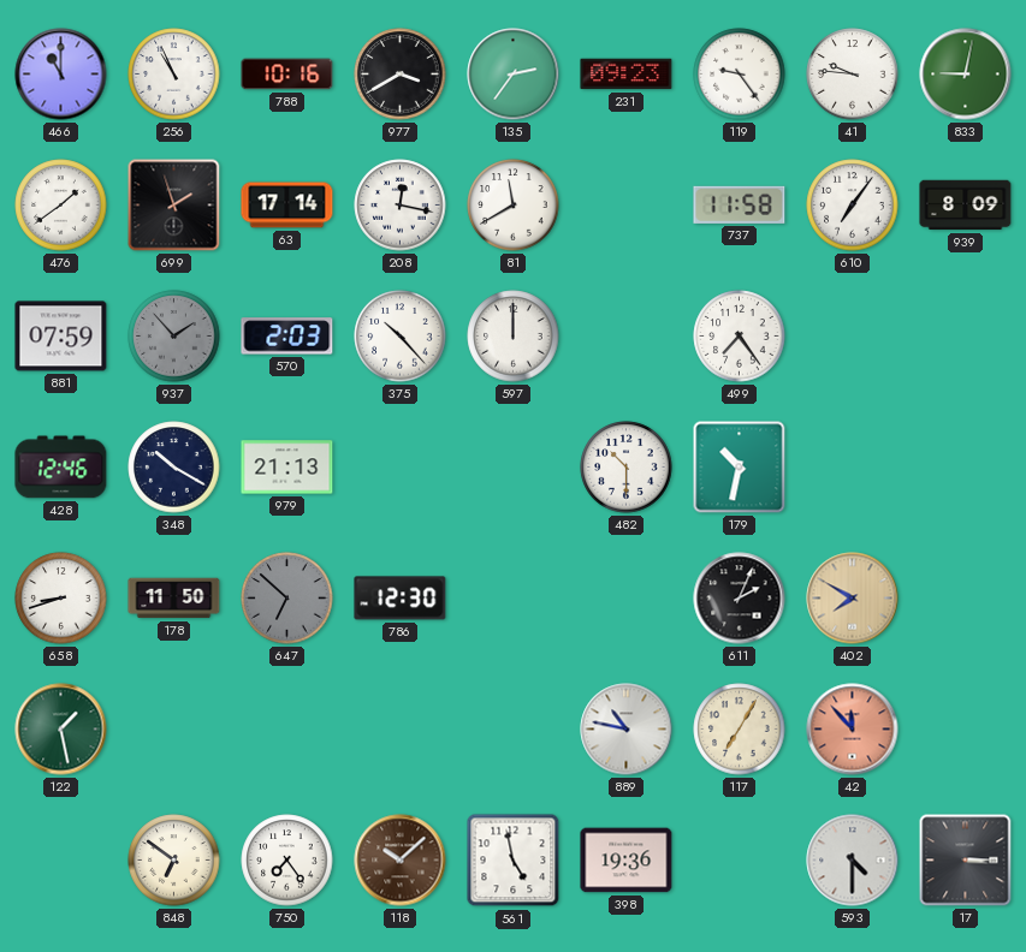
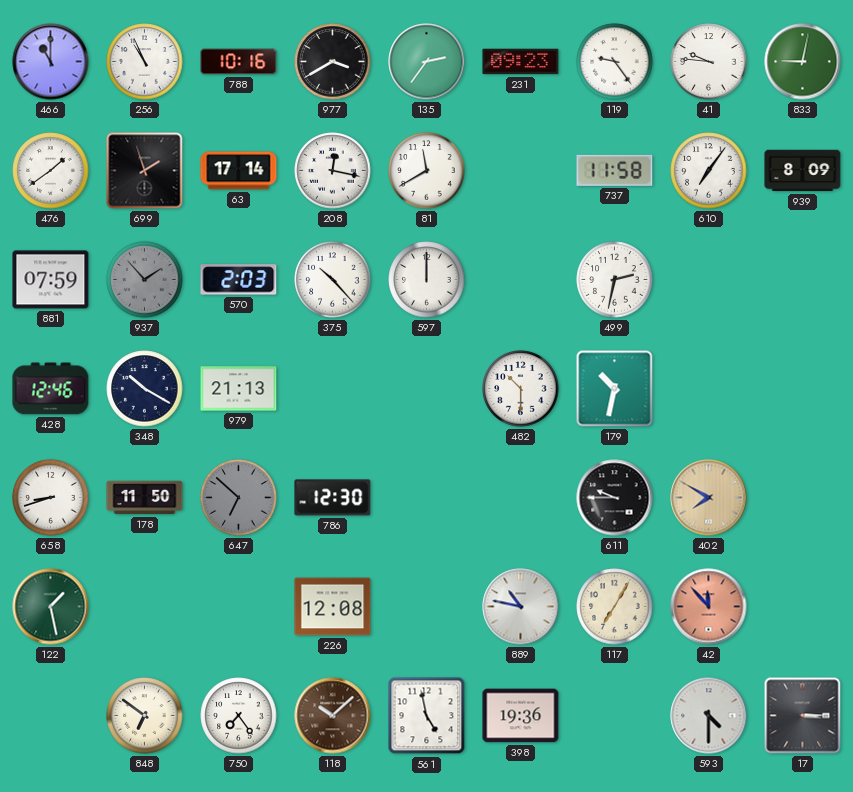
499: 7:24 -> 2:32
611: 2:04 -> 9:45
226: none -> 12:08
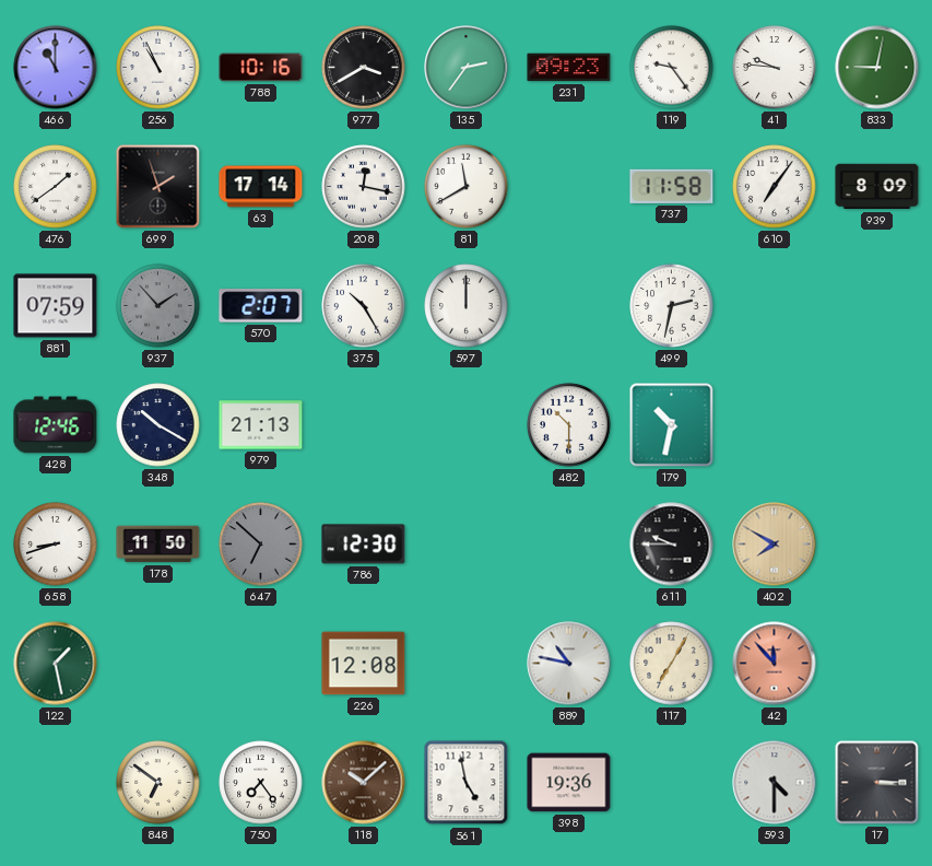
570: 2:03 -> 2:07
375: 10:23 -> 10:25
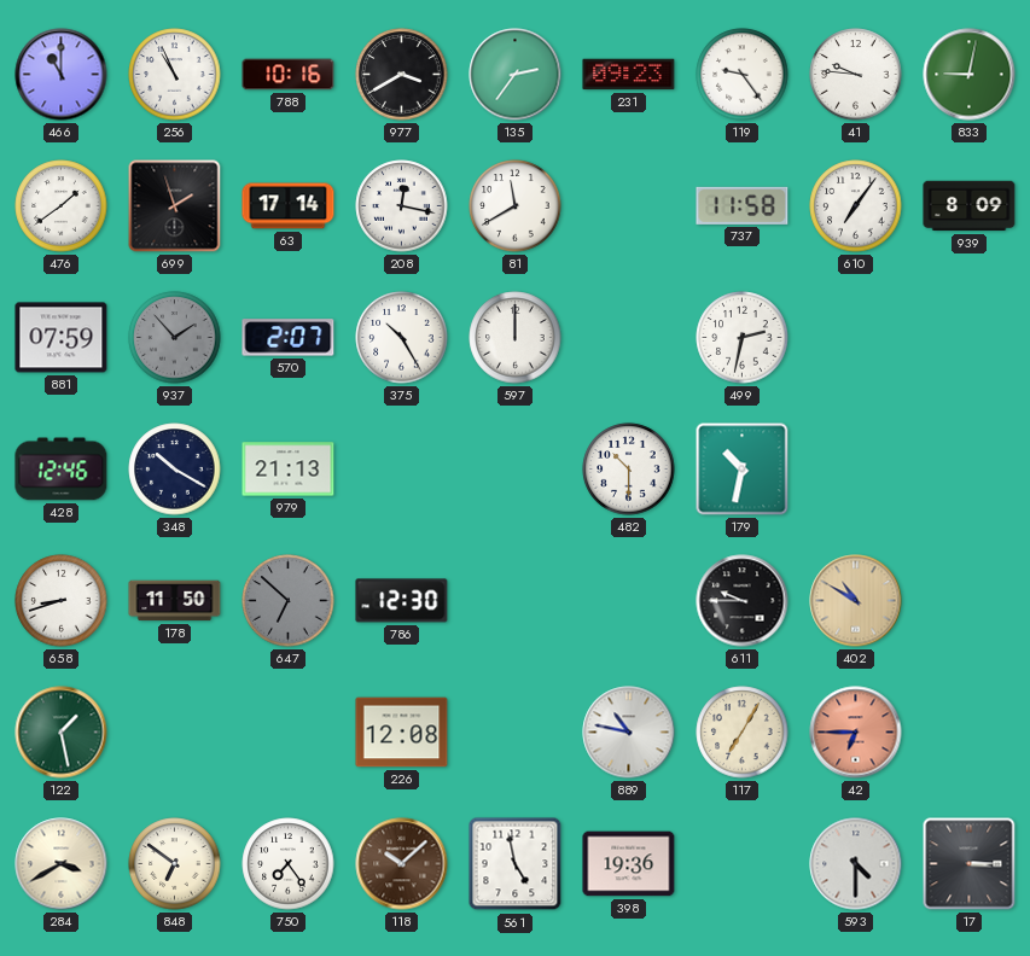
402: 7:50 -> 10:50
42: 11:53 -> 6:45
284: none -> 3:40
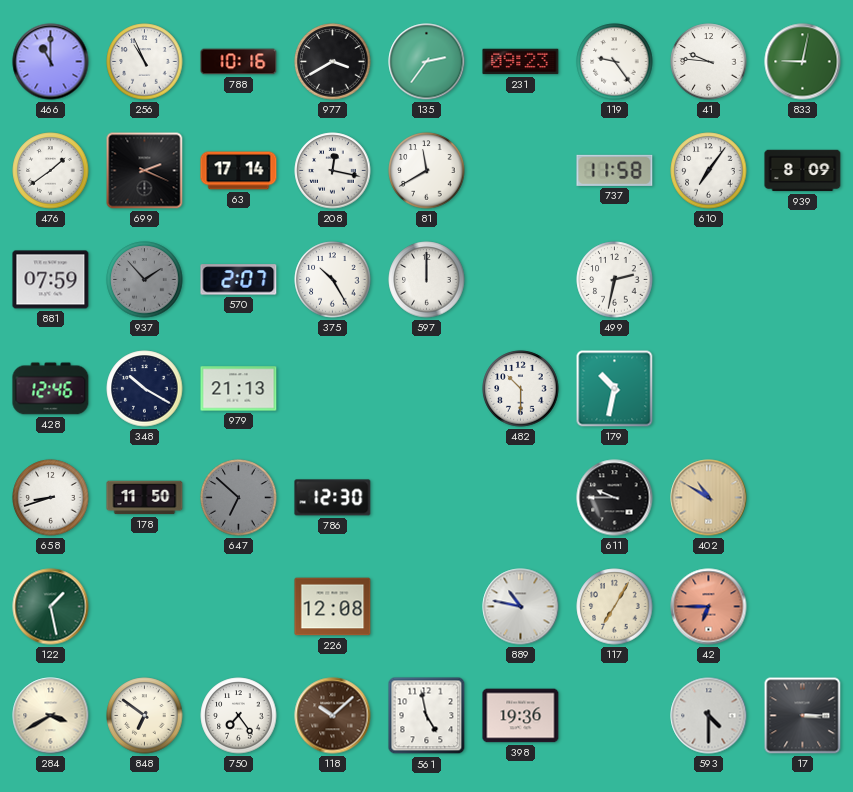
699: 1:57 -> 2:19
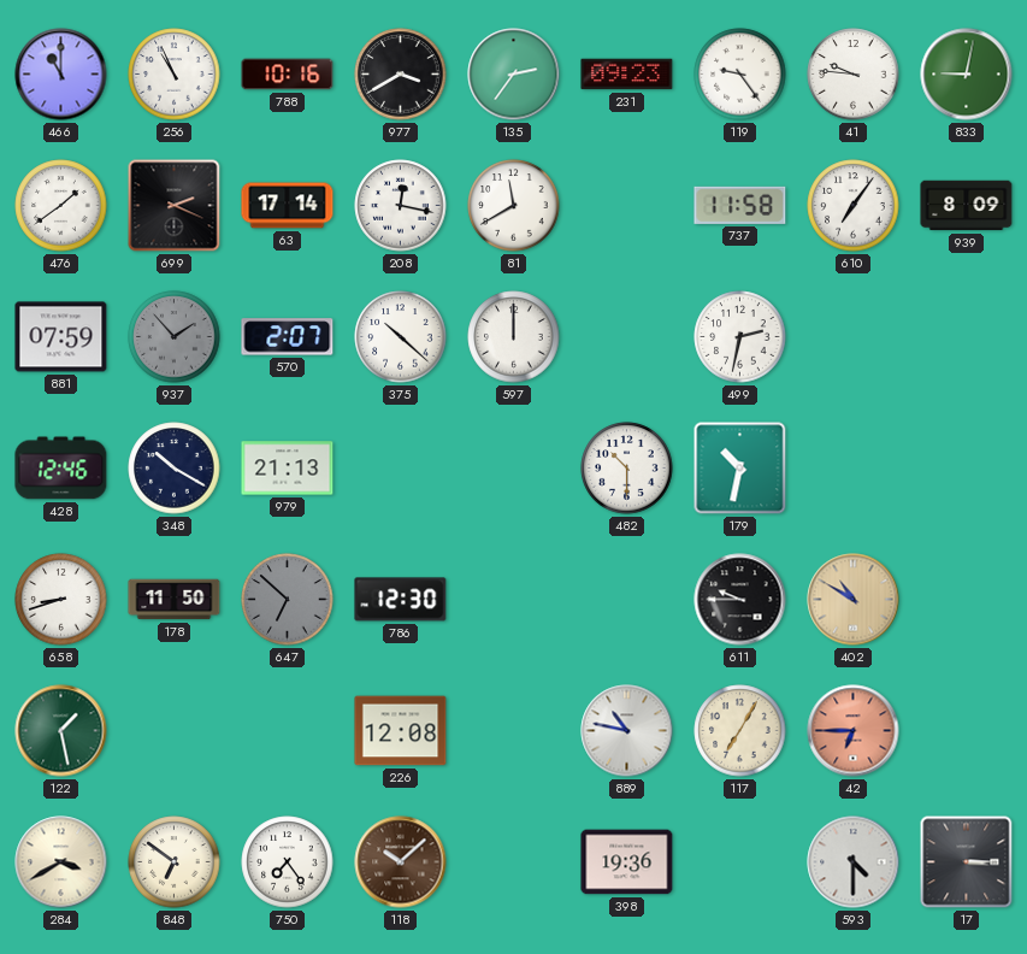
375: 10:25 -> 10:22
561: 4:58 -> none
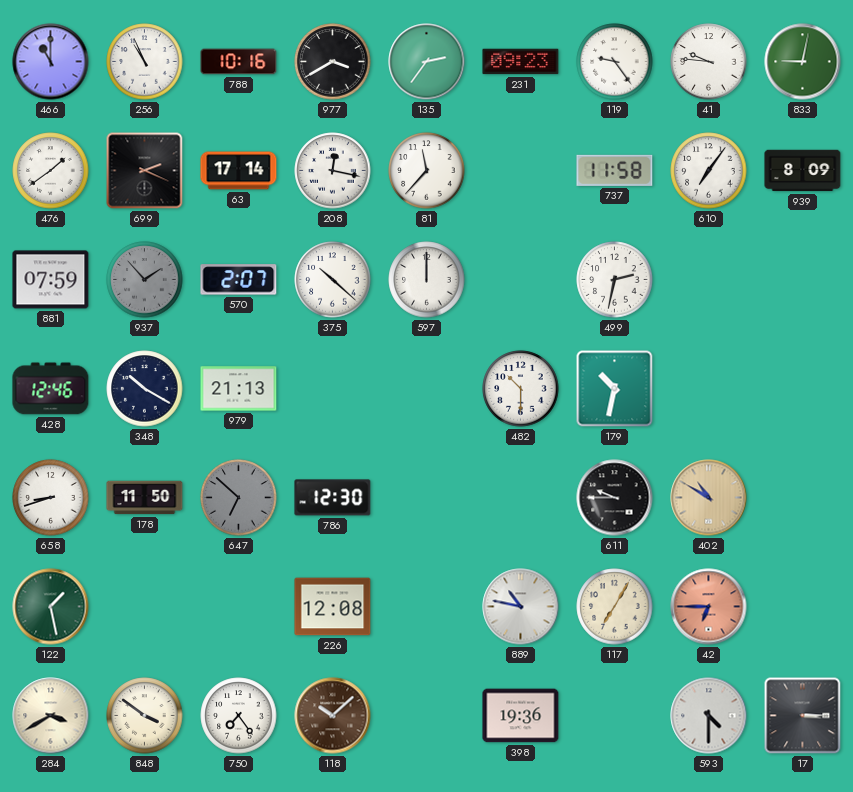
81: 11:40 -> 11:37
848: 6:51 -> 3:51
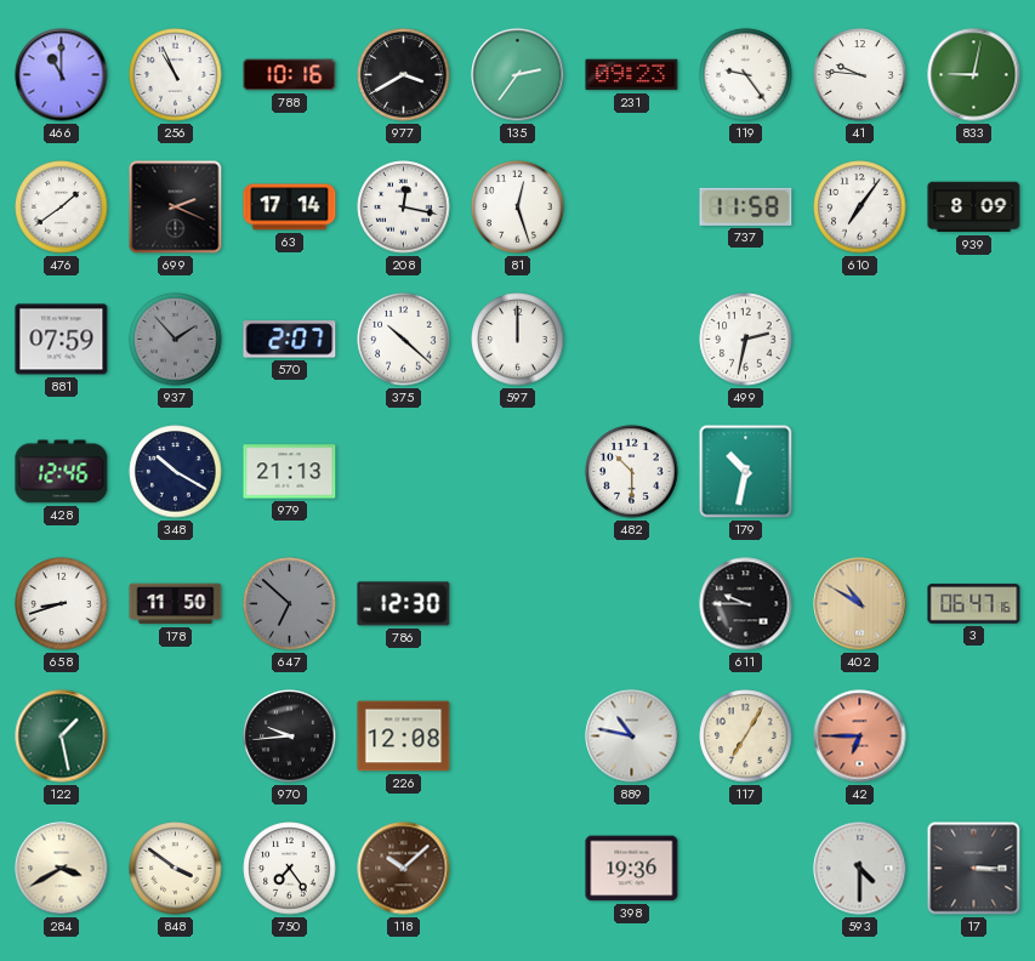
81: 11:37 -> 12:27
3: none -> 06:47
970: none -> 9:44
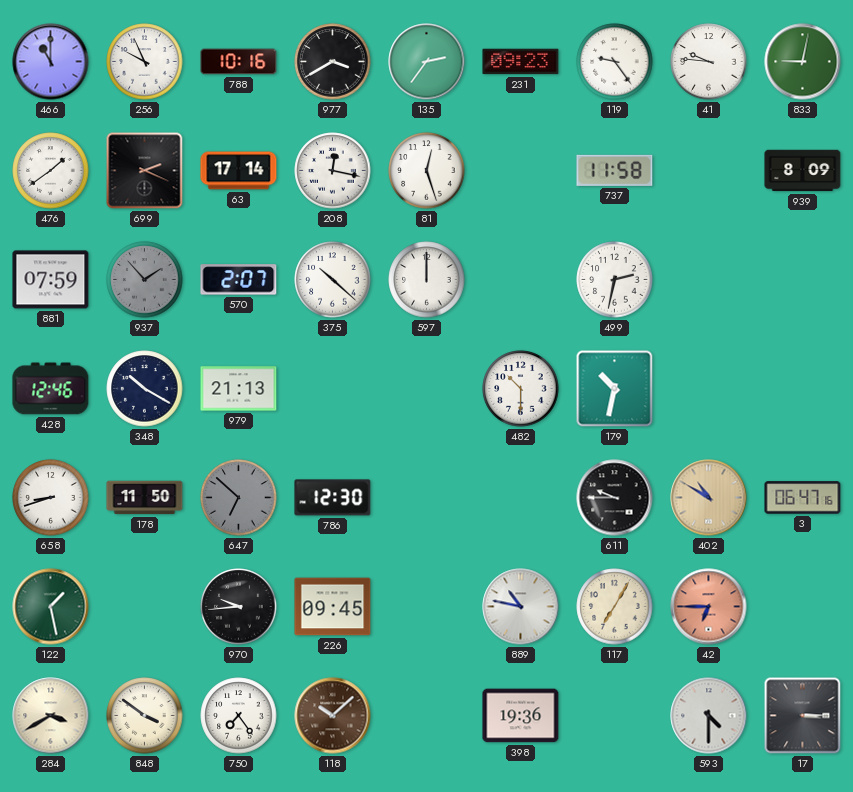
256: 10:56 -> 9:56
610: 7:06 -> none
226: 12:08 -> 09:45
